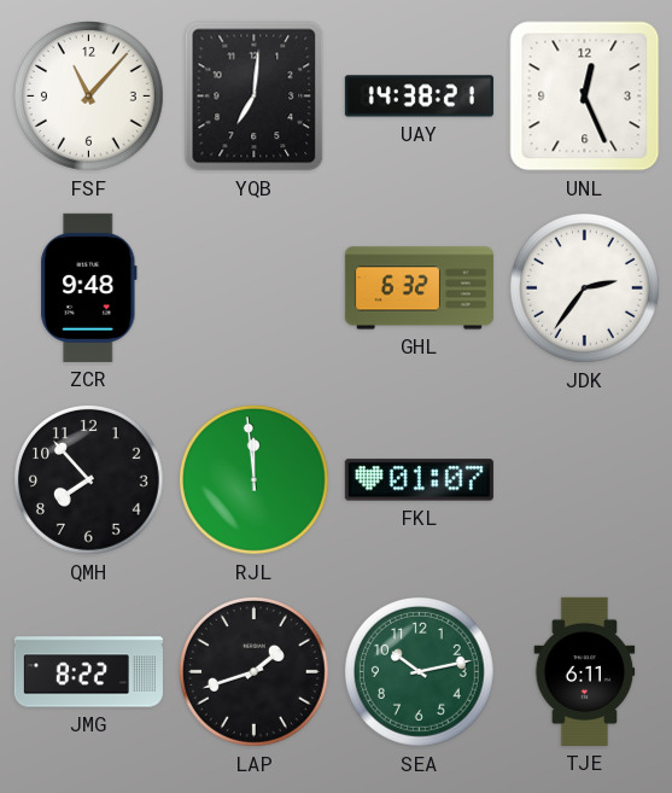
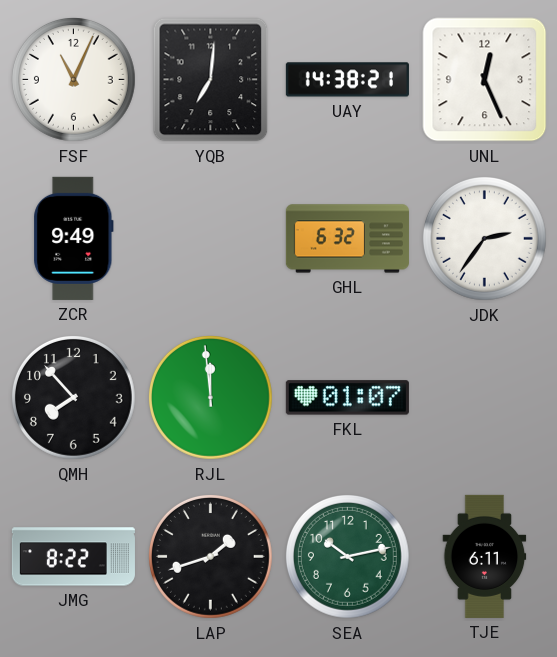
FSF: 11:07 -> 11:04
ZCR: 9:48 -> 9:49
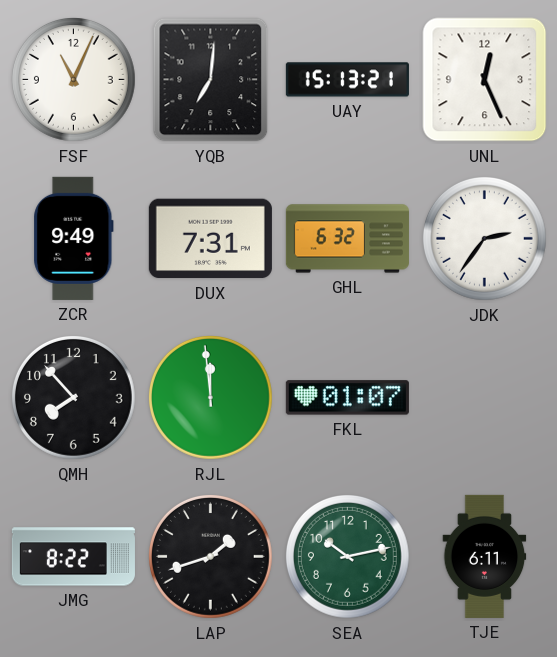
UAY: 14:38 -> 15:13
DUX: none -> 7:31
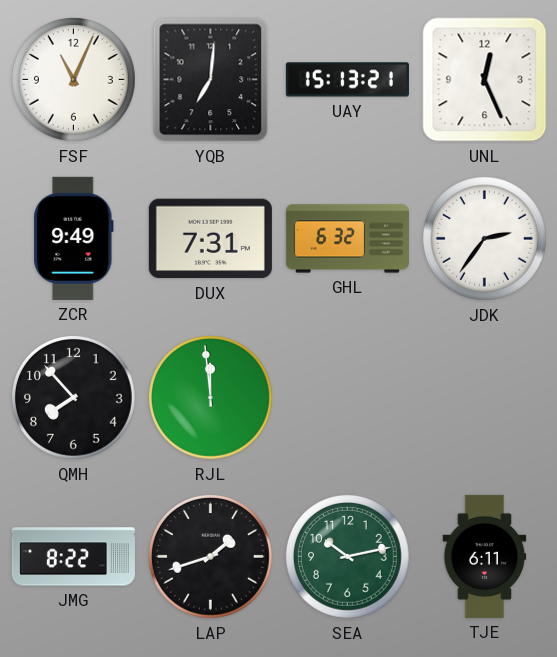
FKL: 01:07 -> none
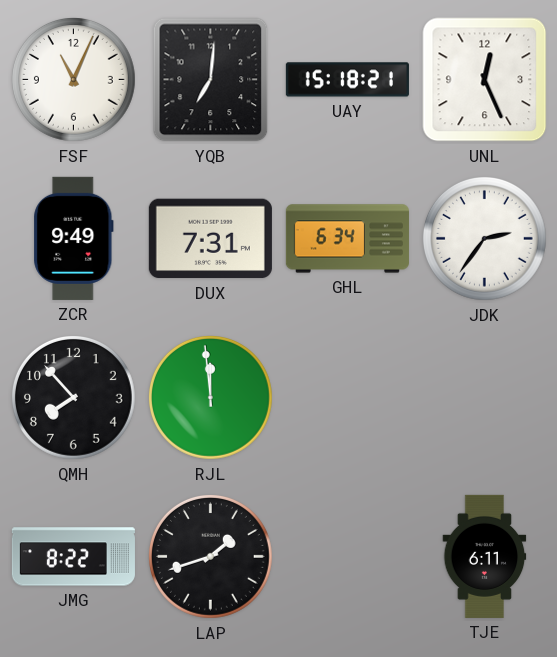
UAY: 15:13 -> 15:18
GHL: 6:32 -> 6:34
SEA: 10:13 -> none
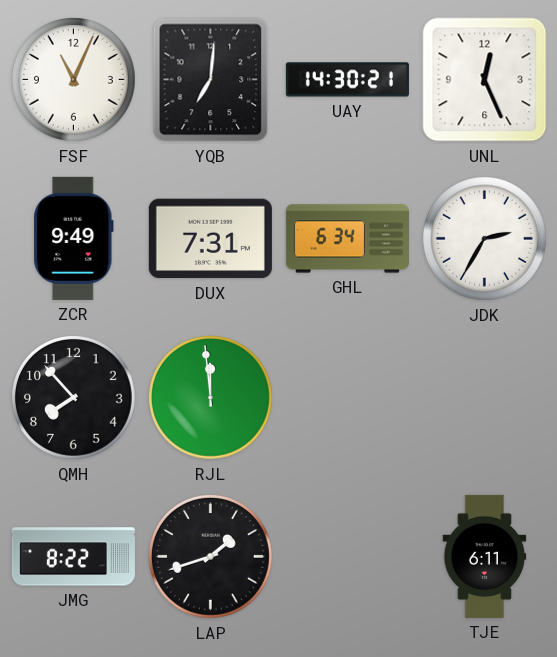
UAY: 15:18 -> 14:30
JDK: 2:36 -> 2:35
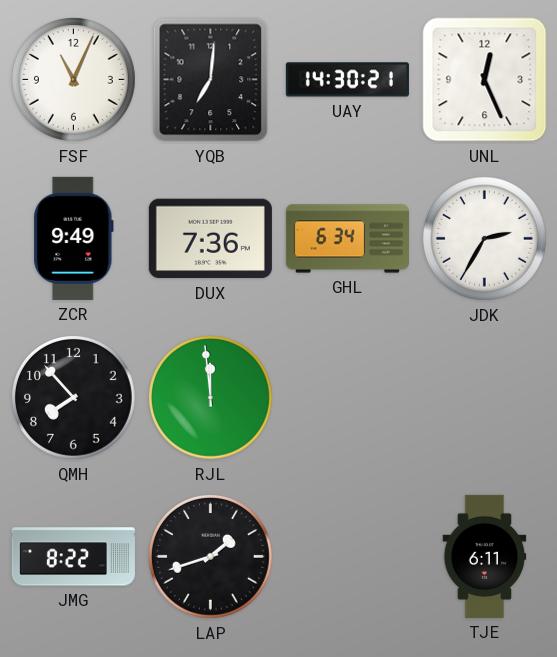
DUX: 7:31 -> 7:36
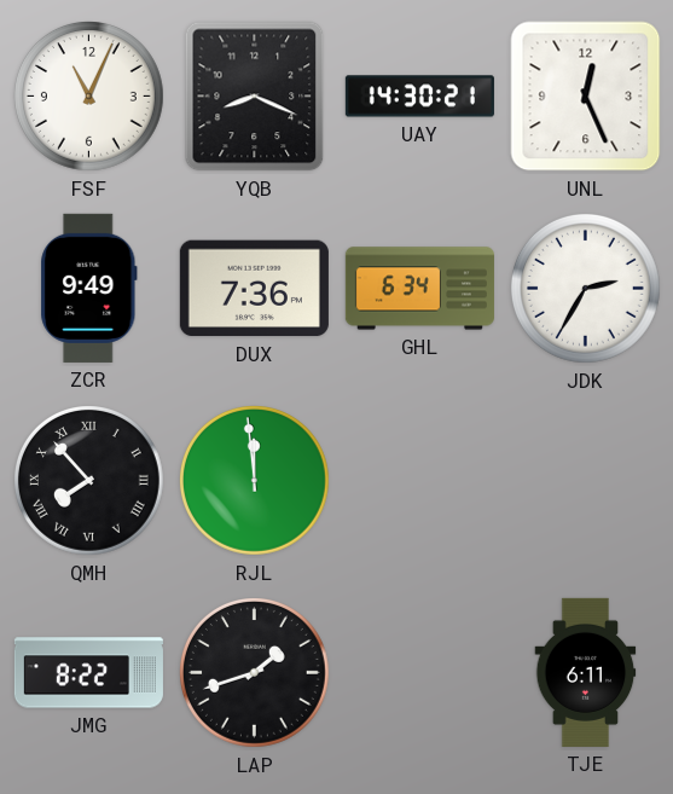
YQB: 7:01 -> 8:19
QMH numerals: Arabic -> Roman
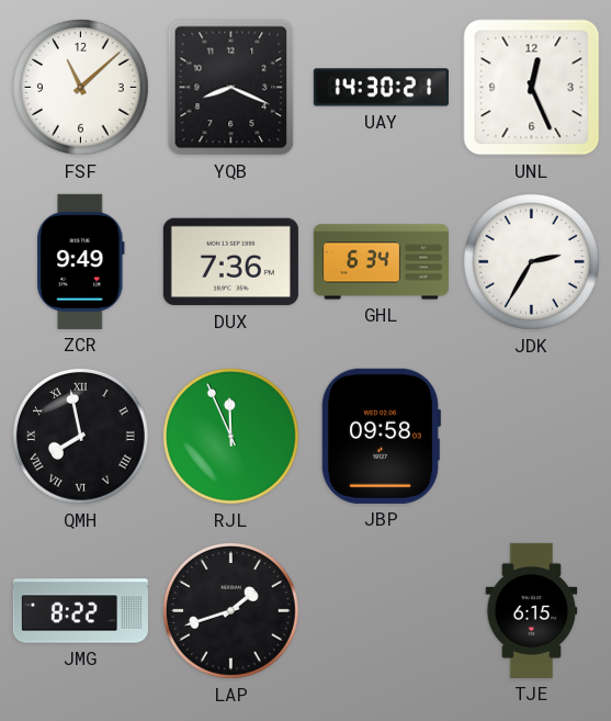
FSF: 11:04 -> 11:08
QMH: 7:53 -> 7:58
RJL: 11:59 -> 11:56
JBP: none -> 09:58
TJE: 6:11 -> 6:15
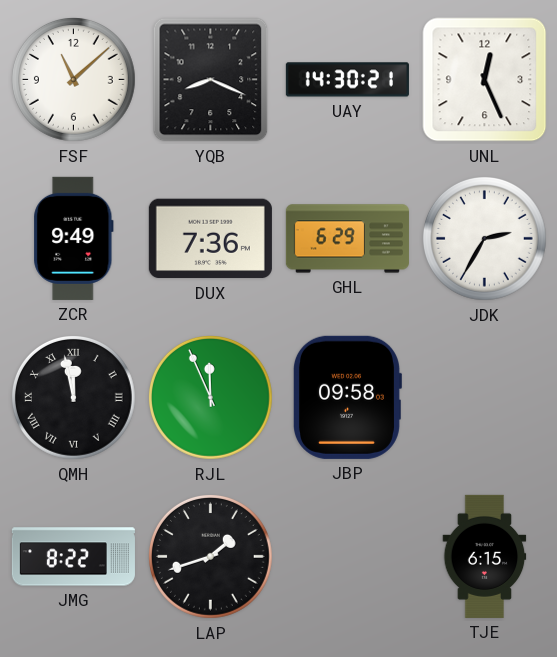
GHL: 6:34 -> 6:29
QMH: 7:58 -> 11:58
